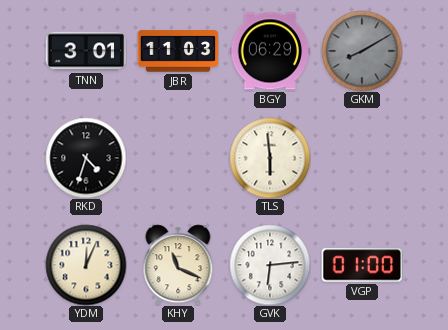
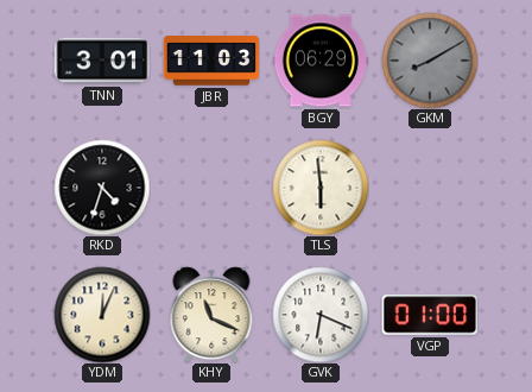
GVK: 6:14 -> 6:19
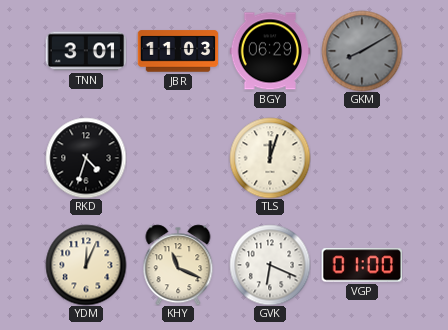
TLS: 5:59 -> 12:03
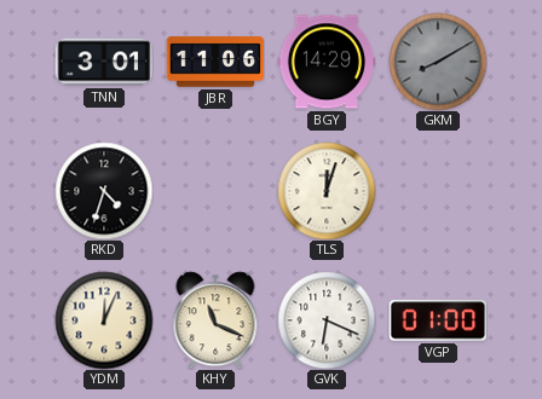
JBR: 11:03 -> 11:06
BGY: 06:29 -> 14:29
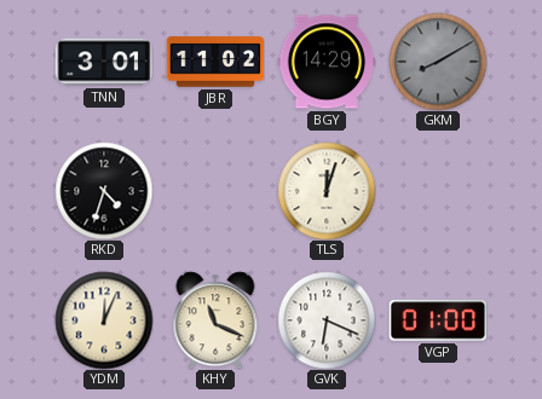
JBR: 11:06 -> 11:02
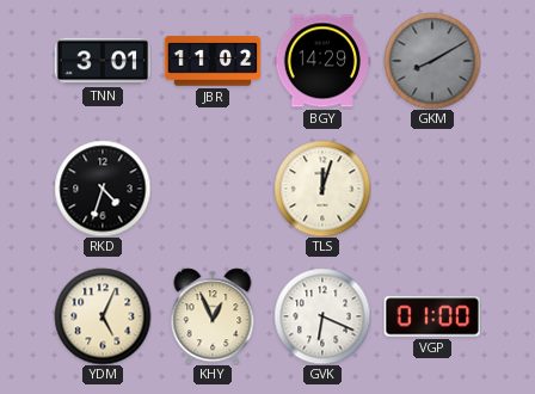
YDM: 12:04 -> 5:04
KHY: 11:19 -> 12:56
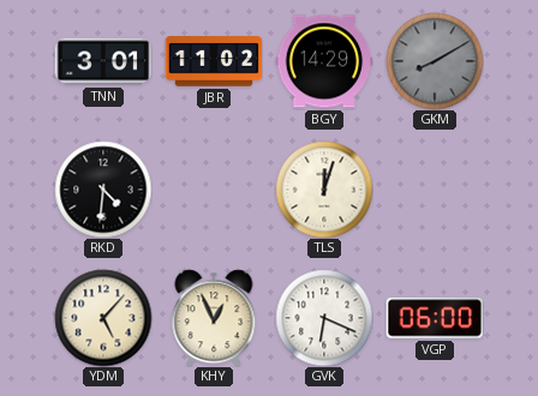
RKD: 4:33 -> 4:31
YDM: 5:04 -> 5:07
VGP: 01:00 -> 06:00
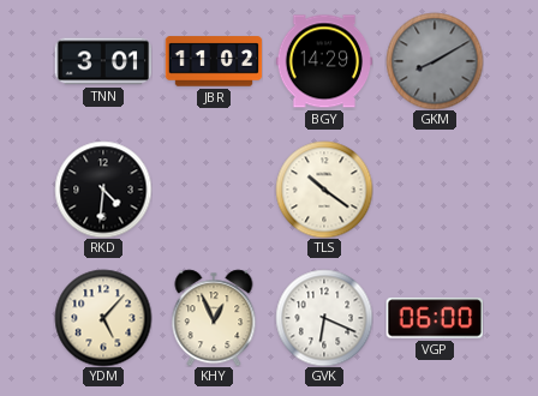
TLS: 12:03 -> 10:21
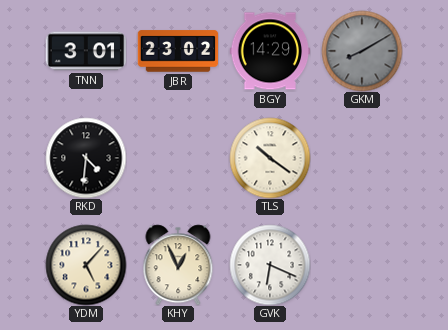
JBR: 11:02 -> 23:02
VGP: 06:00 -> none
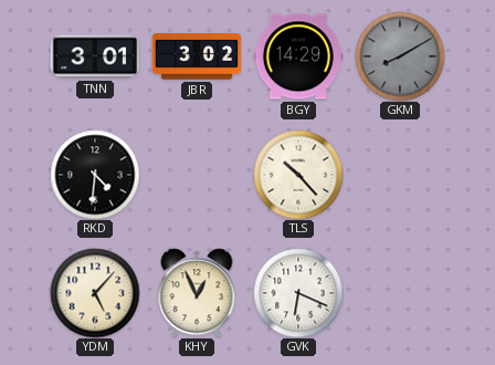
JBR: 23:02 -> 3:02
TLS: 10:21 -> 10:23
